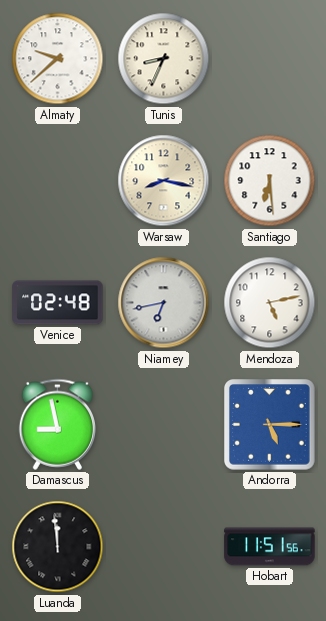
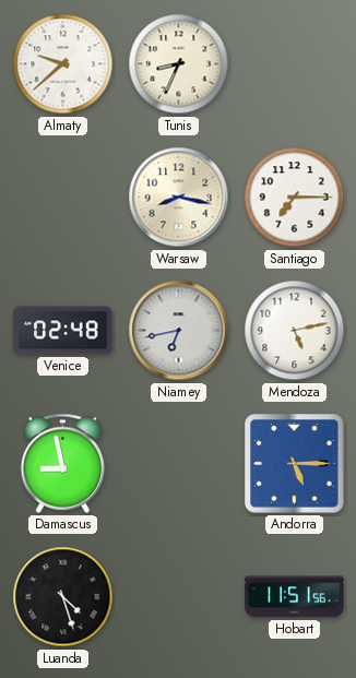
Santiago: 6:29 -> 7:15
Luanda: 11:59 -> 4:27
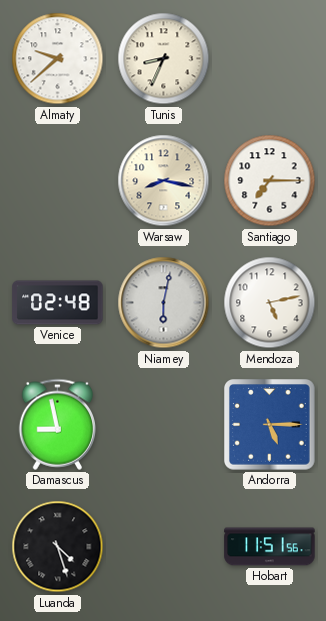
Niamey: 6:43 -> 6:02
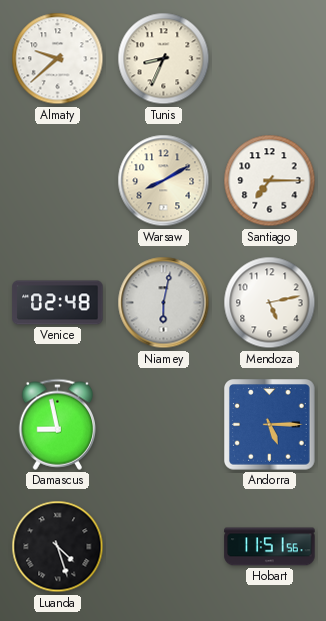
Warsaw: 8:17 -> 8:10
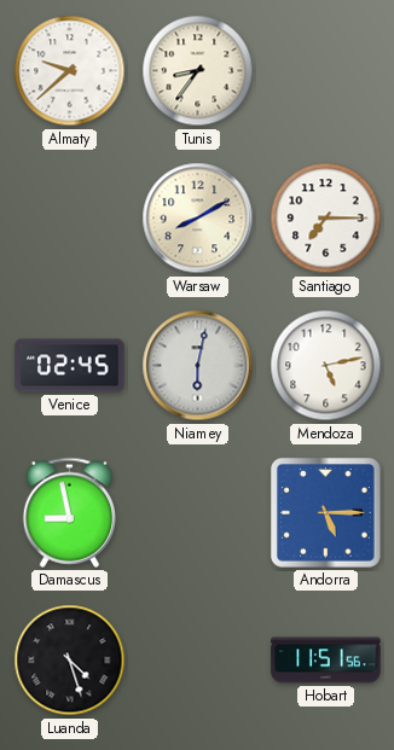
Tunis: 8:34 -> 8:36
Venice: 02:48 -> 02:45
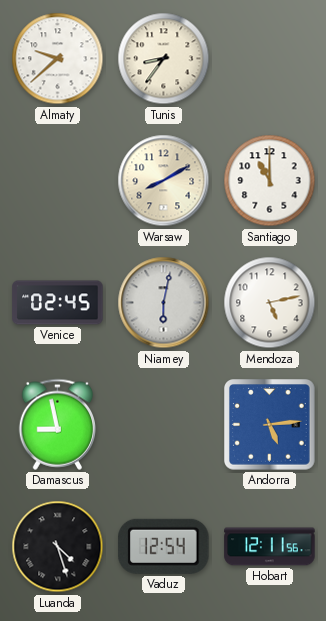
Santiago: 7:15 -> 11:00
Andorra: 5:15 -> 5:14
Vaduz: none -> 12:54
Hobart: 11:51 -> 12:11
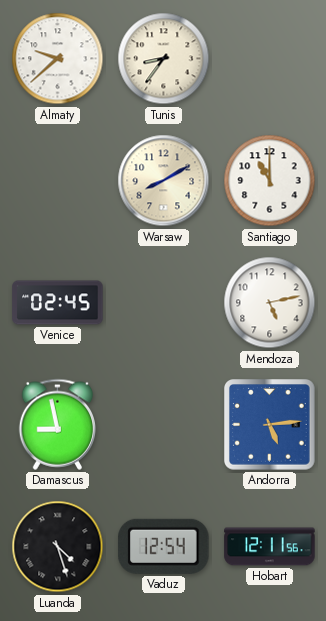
Niamey: 6:02 -> none
